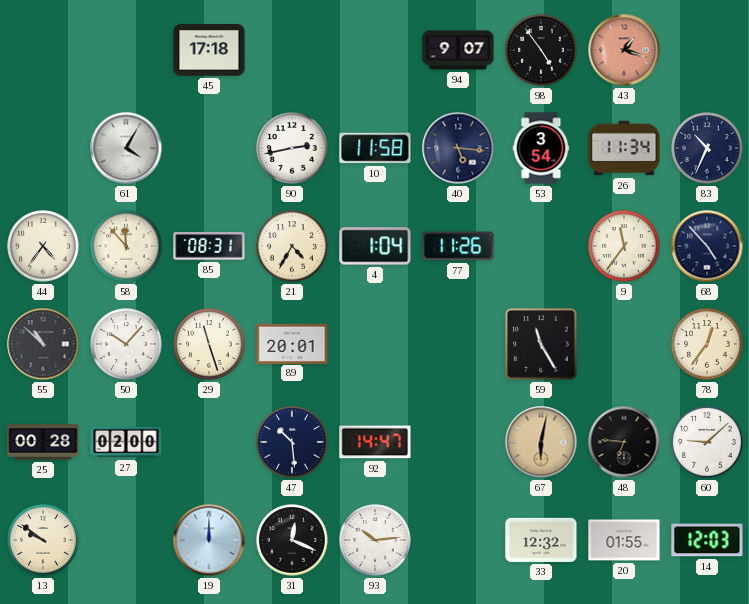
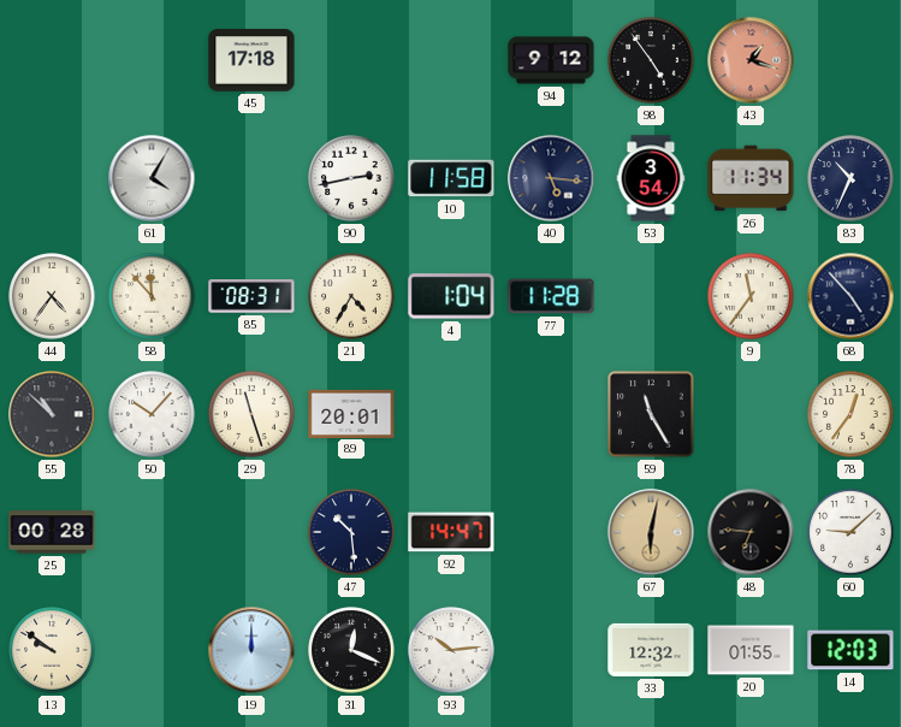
94: 9:07 -> 9:12
77: 11:26 -> 11:28
27: 02:00 -> none
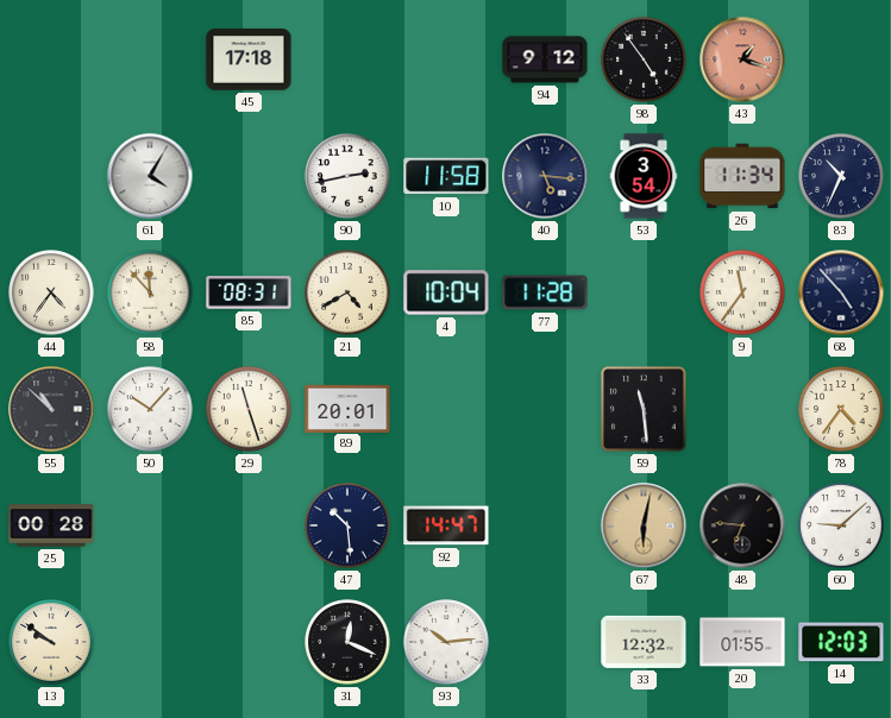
21: 4:35 -> 4:40
4: 1:04 -> 10:04
59: 11:25 -> 11:29
78: 12:36 -> 4:36
19: 12:00 -> none
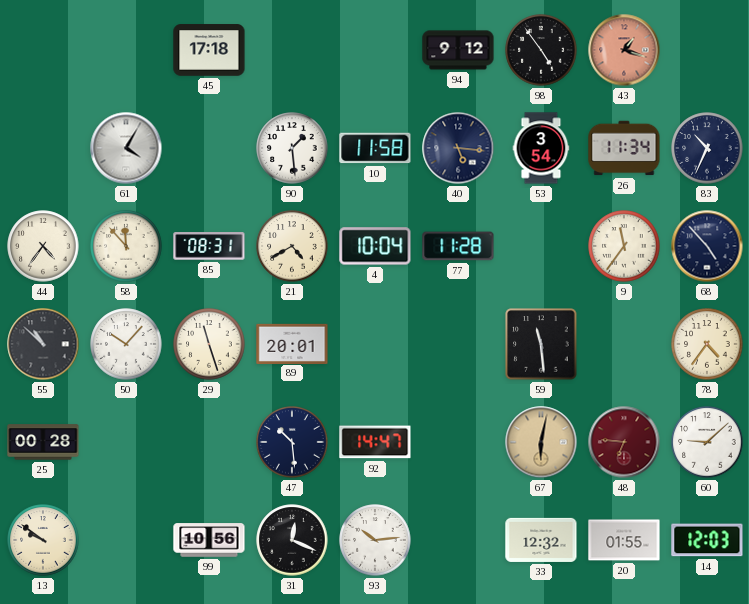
90: 2:43 -> 1:29
48 dial: black -> burgundy
99: none -> 10:56
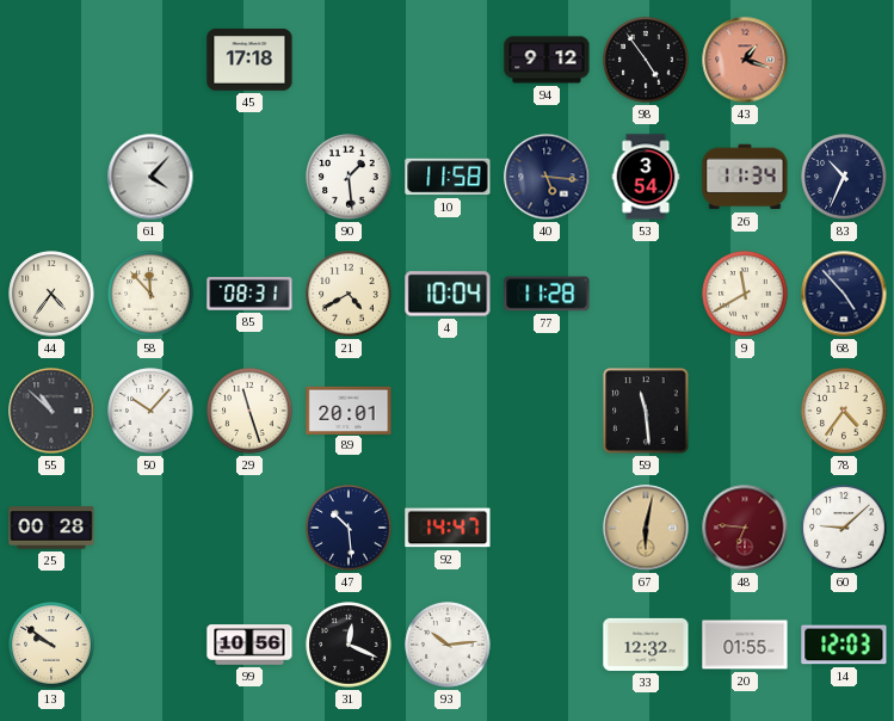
61: 4:05 -> 4:07
9: 11:36 -> 11:40
